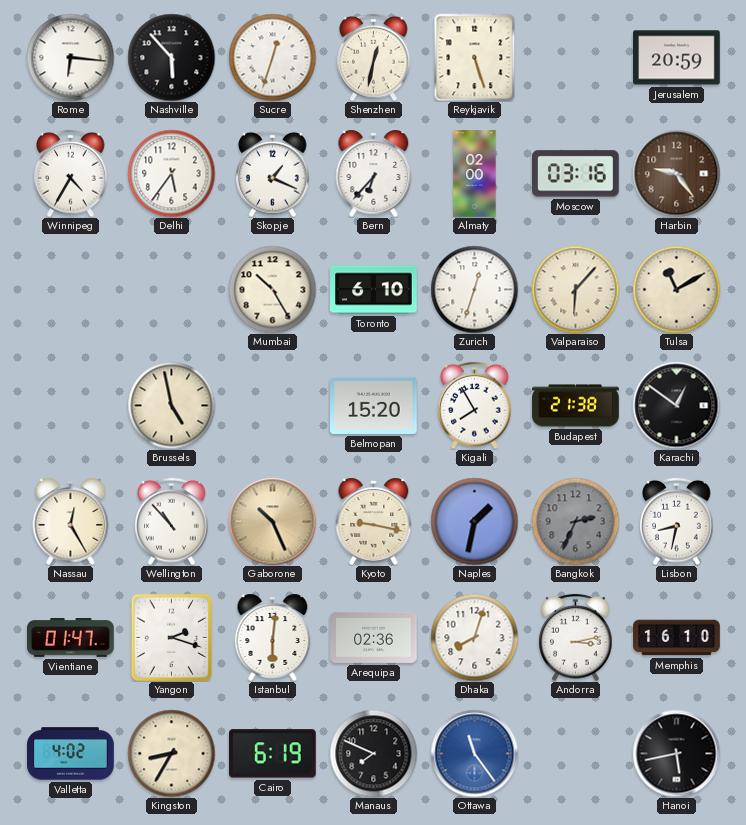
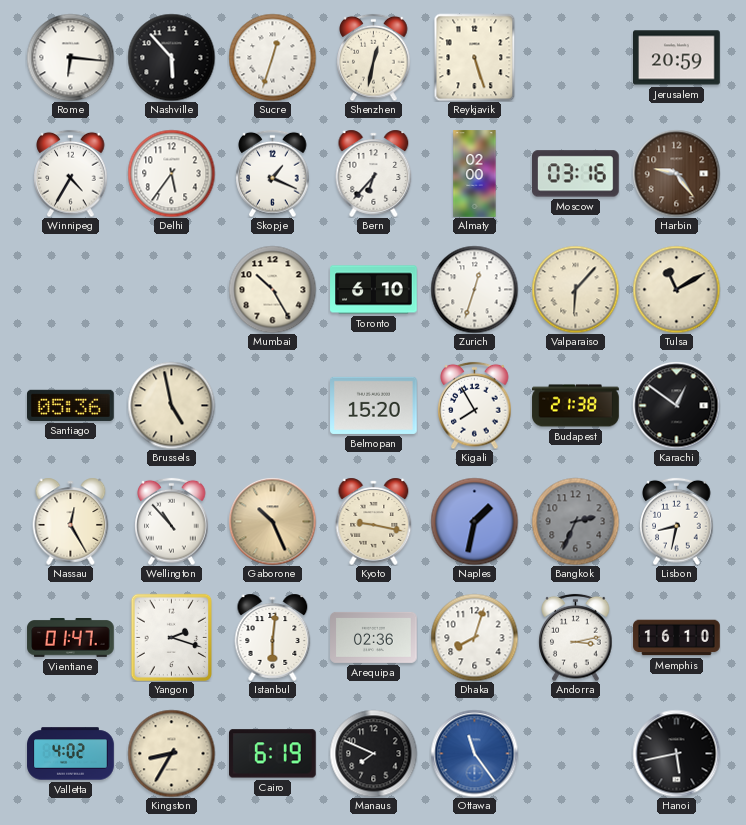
Santiago: none -> 05:36
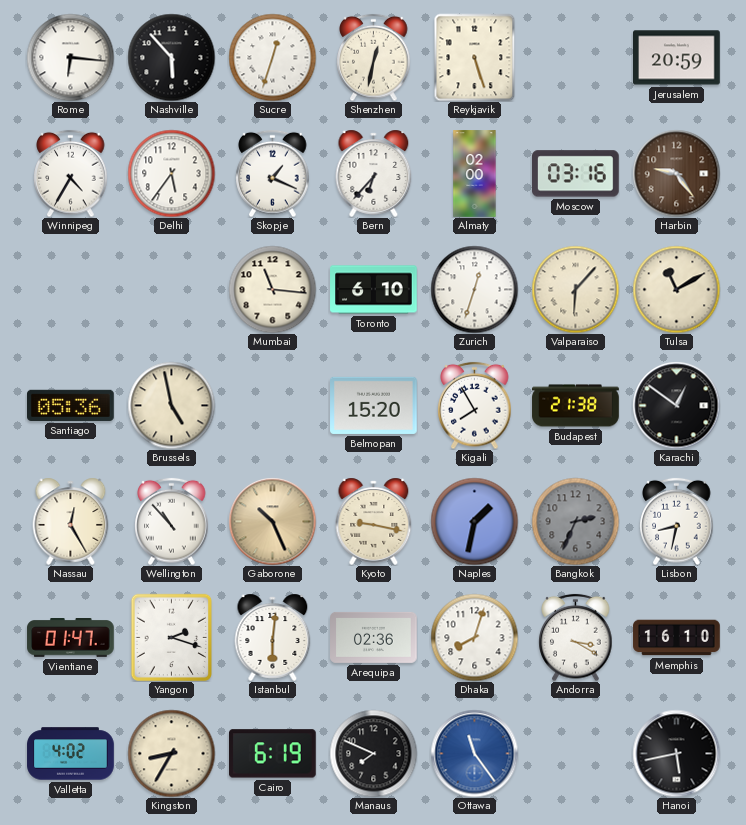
Mumbai: 10:25 -> 11:16
Andorra: 3:13 -> 3:20
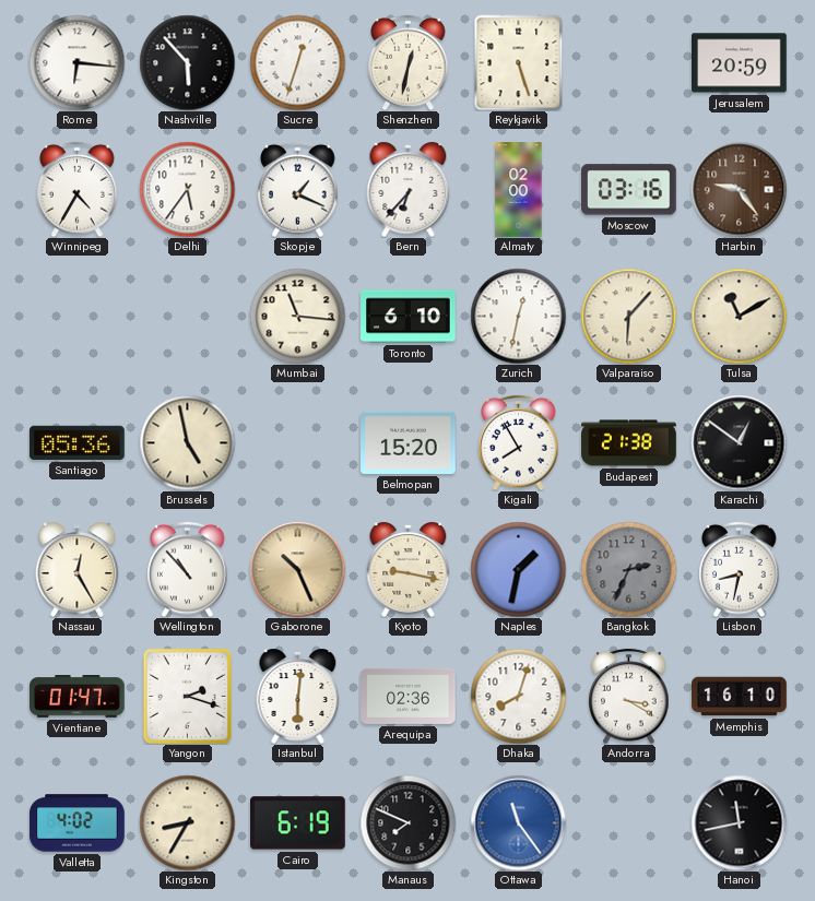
Zurich: 12:33 -> 12:32
Hanoi: 5:43 -> 11:43
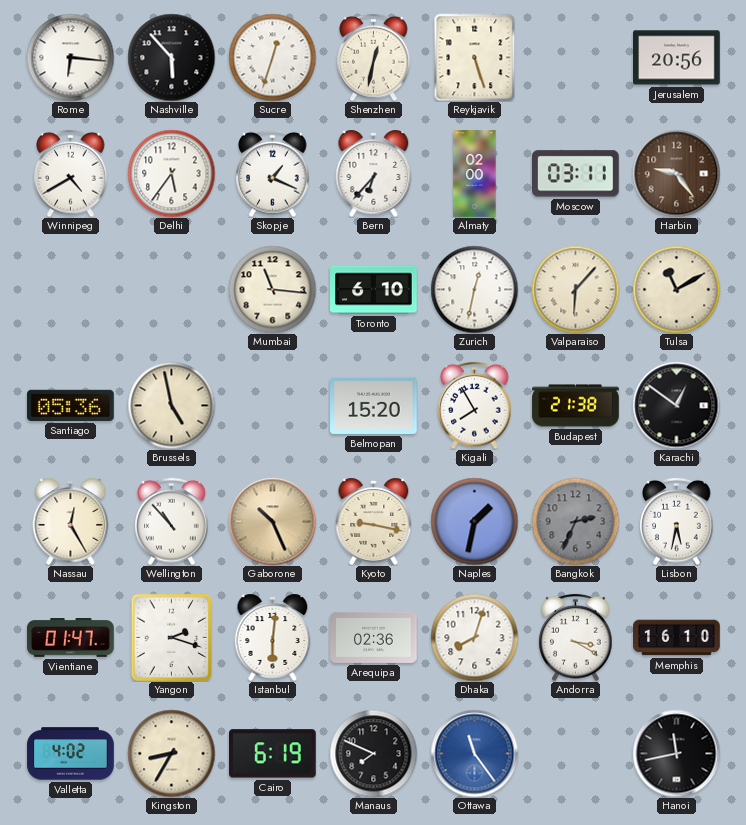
Jerusalem: 20:59 -> 20:56
Winnipeg: 4:35 -> 4:40
Moscow: 03:16 -> 03:11
Lisbon: 8:32 -> 5:32
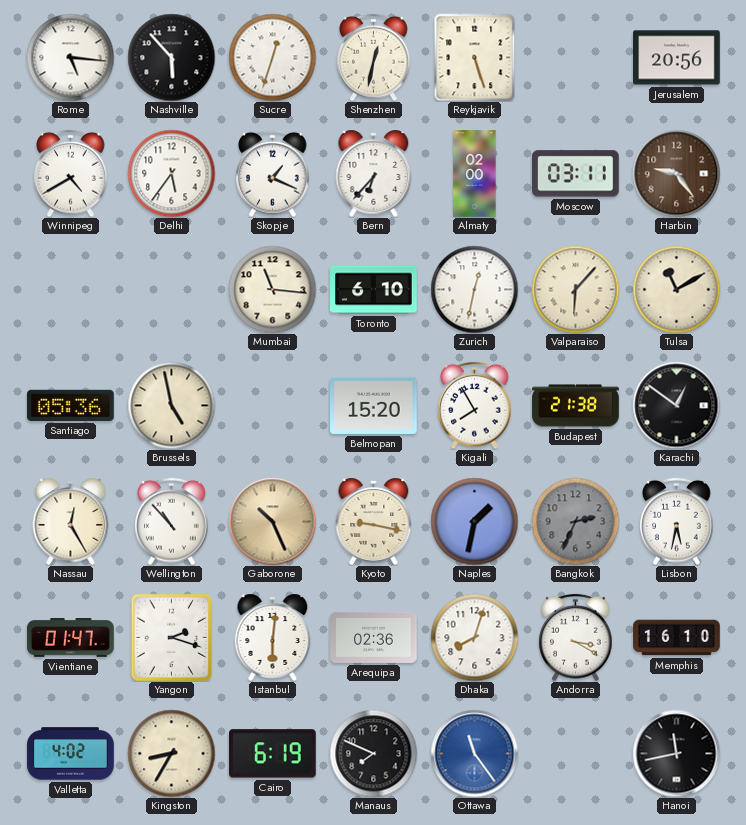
Rome: 6:16 -> 5:16
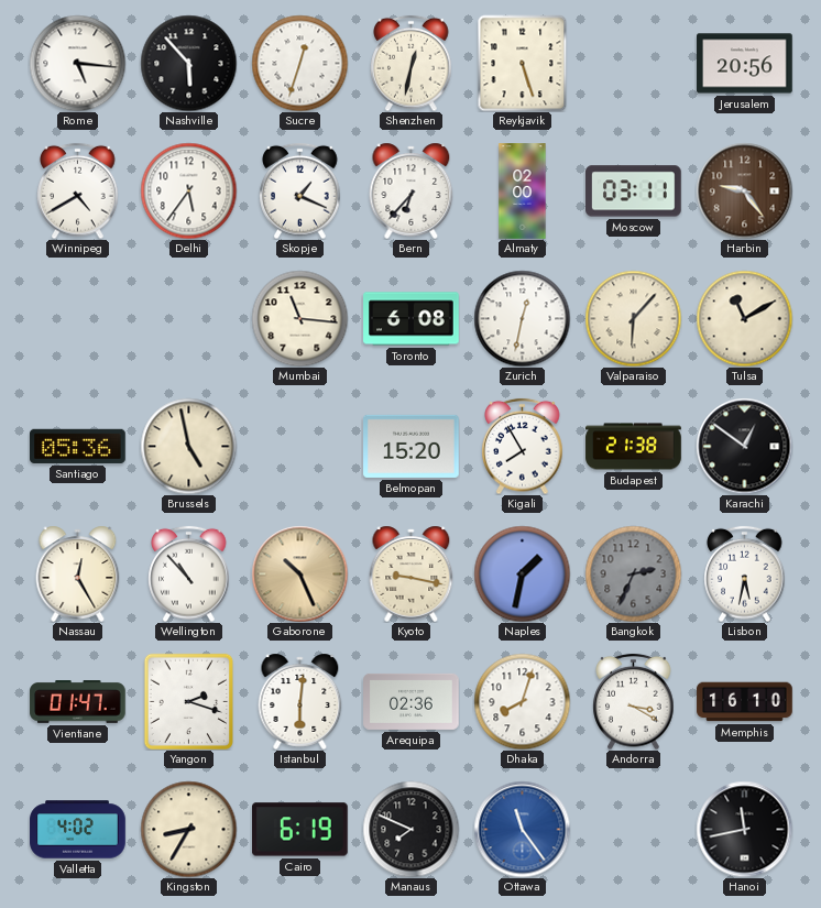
Toronto: 6:10 -> 6:08
